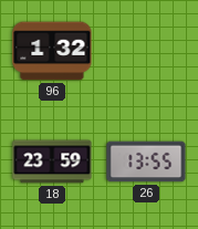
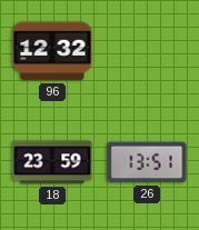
96: 1:32 -> 12:32
26: 13:55 -> 13:51
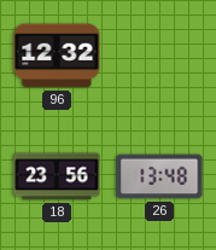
18: 23:59 -> 23:56
26: 13:51 -> 13:48
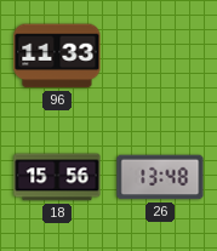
96: 12:32 -> 11:33
18: 23:56 -> 15:56
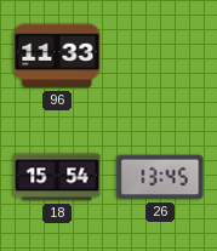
18: 15:56 -> 15:54
26: 13:48 -> 13:45
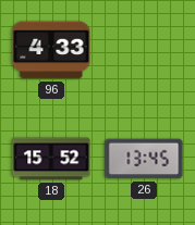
96: 11:33 -> 4:33
18: 15:54 -> 15:52
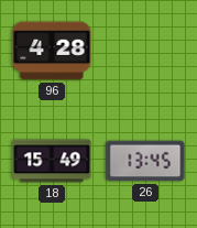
96: 4:33 -> 4:28
18: 15:52 -> 15:49
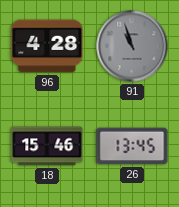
91: none -> 10:57
18: 15:49 -> 15:46
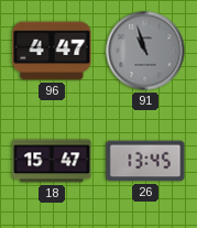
96: 4:28 -> 4:47
18: 15:46 -> 15:47
